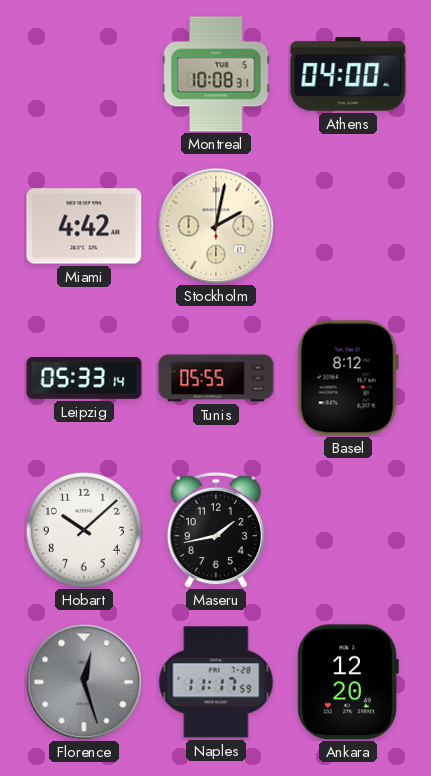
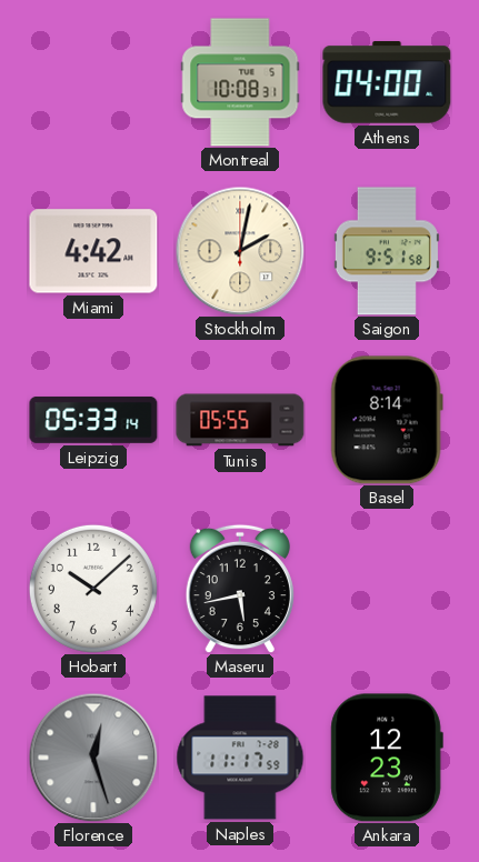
Saigon: none -> 9:51
Basel: 8:12 -> 8:14
Maseru: 1:43 -> 5:43
Ankara: 12:20 -> 12:23
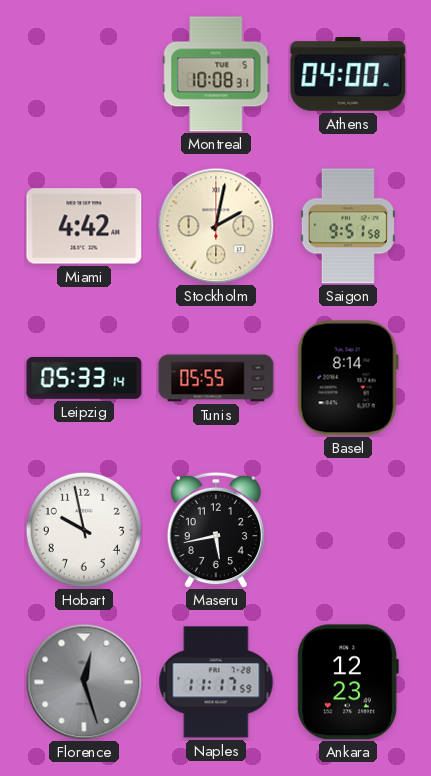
Hobart: 10:08 -> 9:58
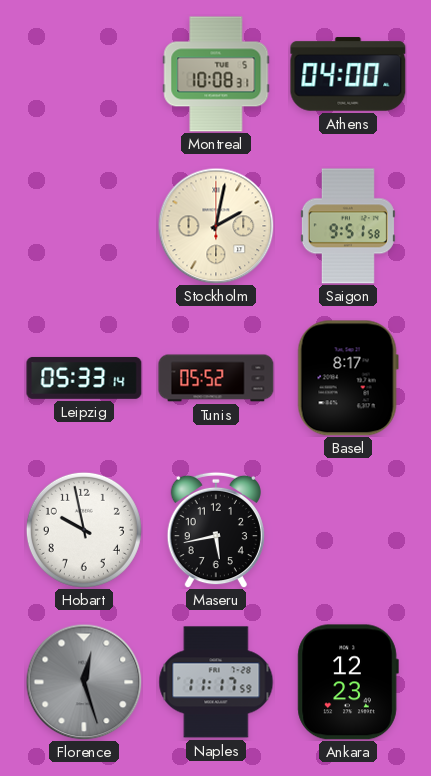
Miami: 4:42 -> none
Tunis: 05:55 -> 05:52
Basel: 8:14 -> 8:17
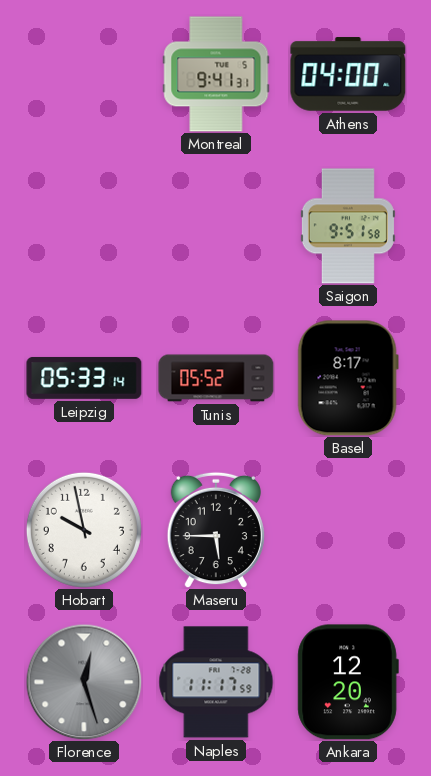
Montreal: 10:08 -> 9:41
Stockholm: 2:02 -> none
Maseru: 5:43 -> 5:45
Ankara: 12:23 -> 12:20
